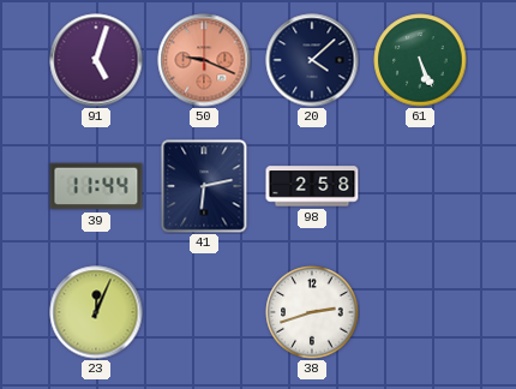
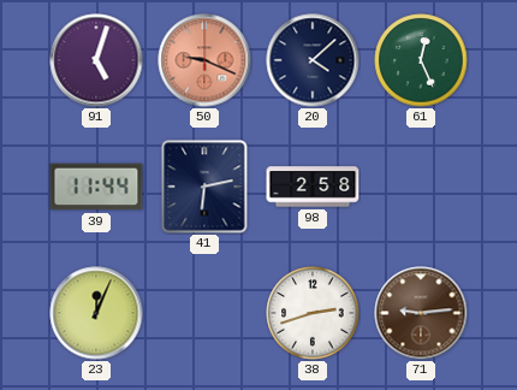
61: 5:26 -> 12:26
71: none -> 9:14
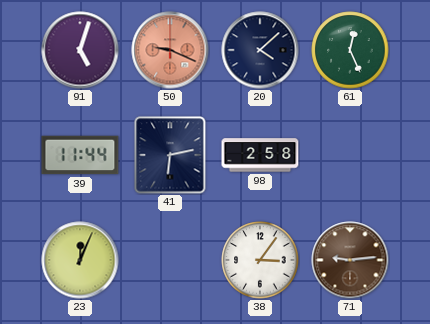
38: 2:42 -> 3:06
